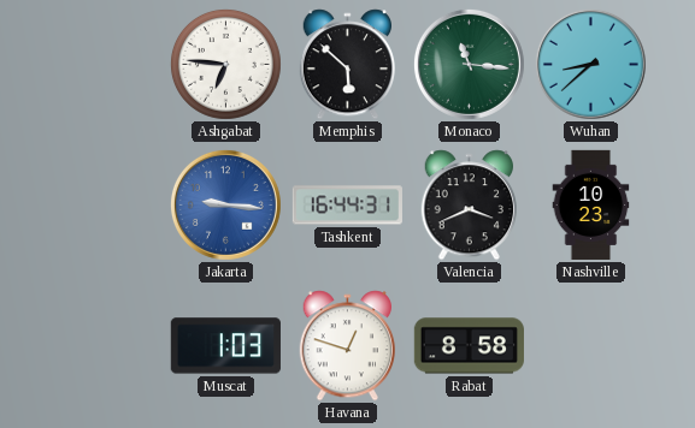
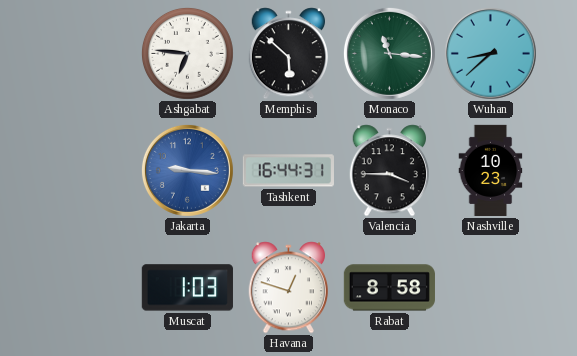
Valencia: 3:41 -> 3:45
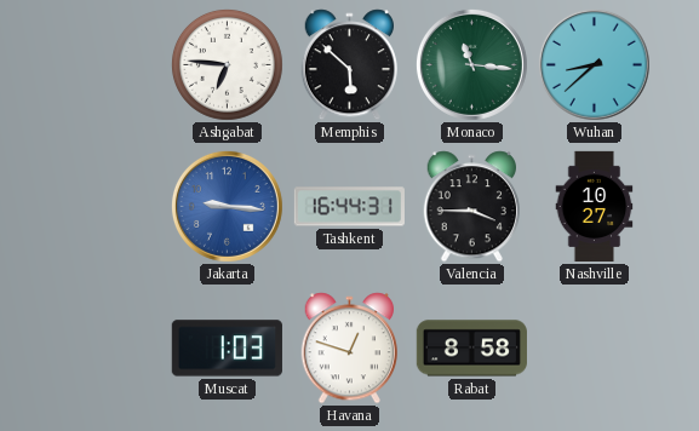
Nashville: 10:23 -> 10:27
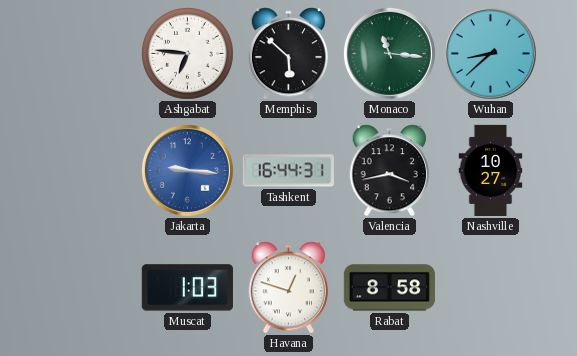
Valencia: 3:45 -> 3:43
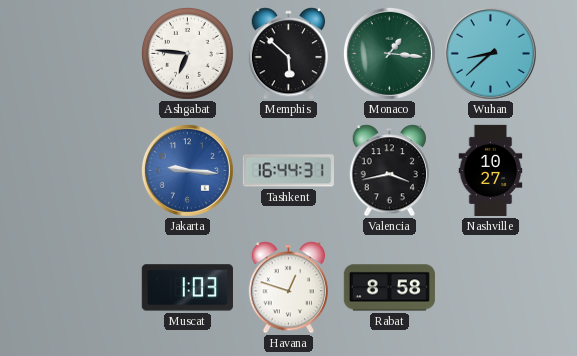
Monaco: 11:16 -> 1:16
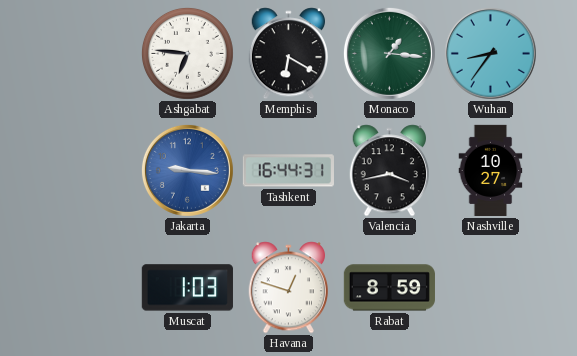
Memphis: 5:52 -> 6:20
Wuhan: 8:38 -> 8:36
Rabat: 8:58 -> 8:59
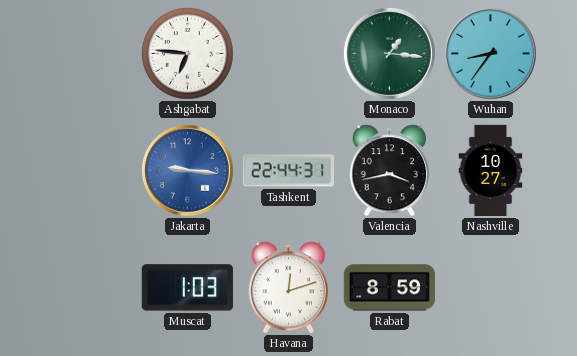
Memphis: 6:20 -> none
Tashkent: 16:44 -> 22:44
Havana: 12:48 -> 12:12
